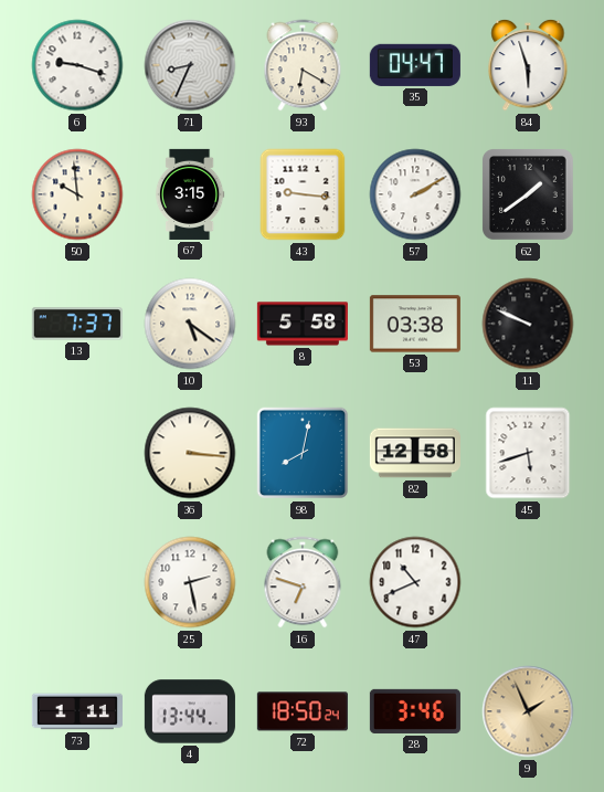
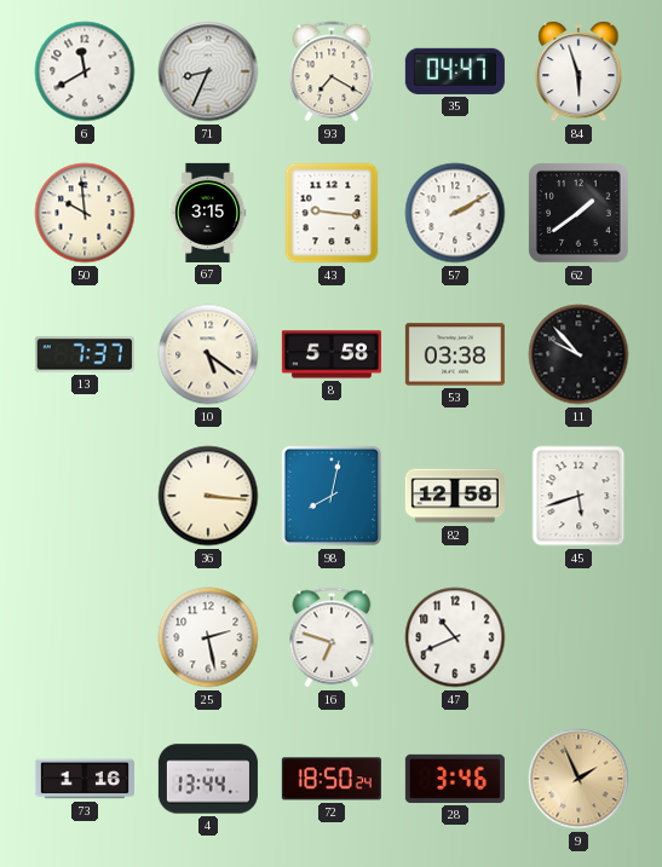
6: 9:18 -> 11:40
93: 6:20 -> 7:20
11: 9:49 -> 9:53
73: 1:11 -> 1:16
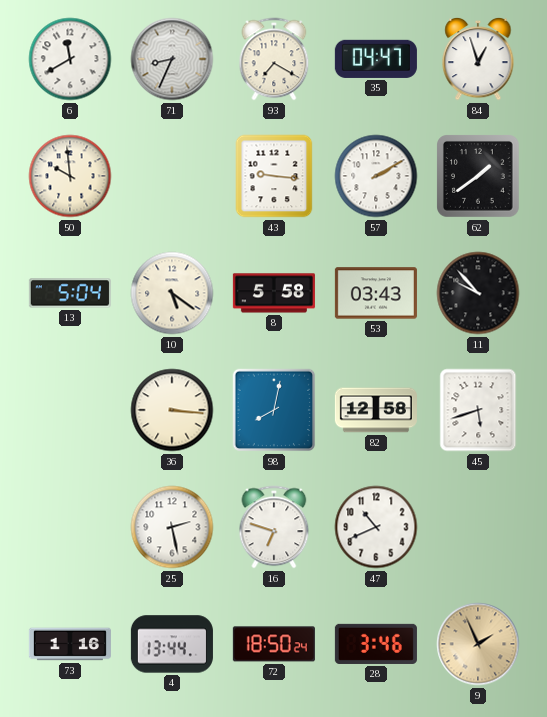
84: 5:57 -> 12:57
67: 3:15 -> none
13: 7:37 -> 5:04
53: 03:38 -> 03:43
